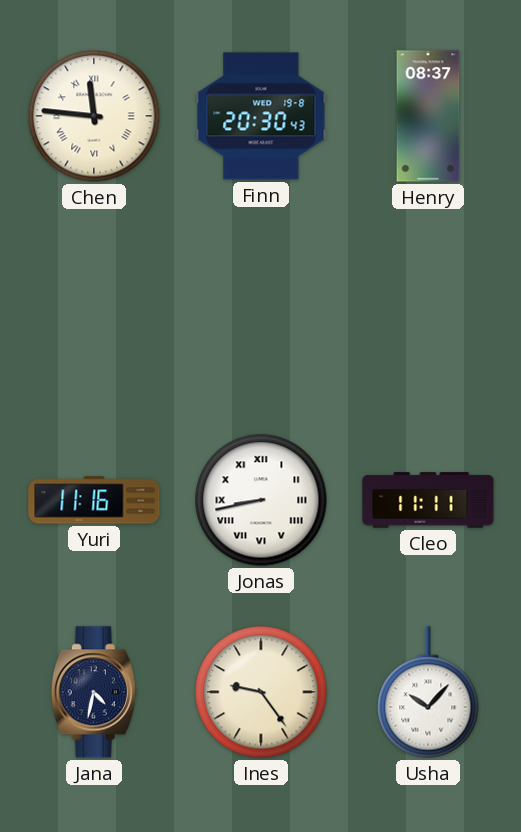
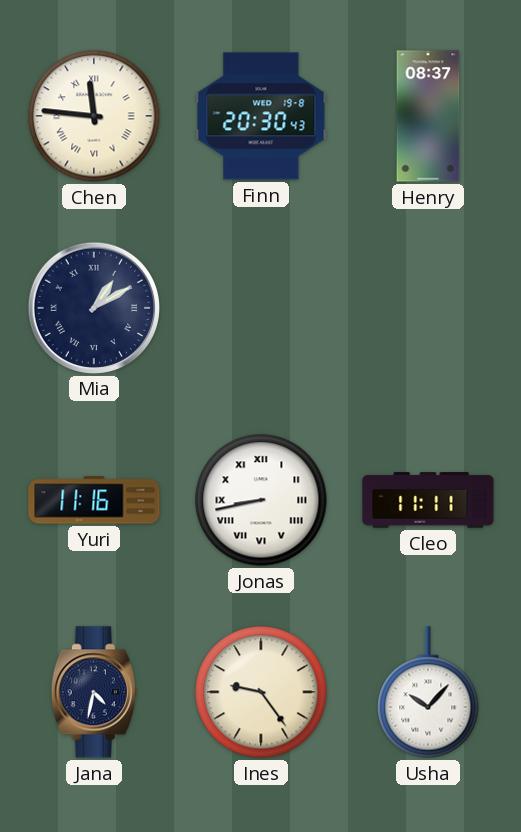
Mia: none -> 1:10
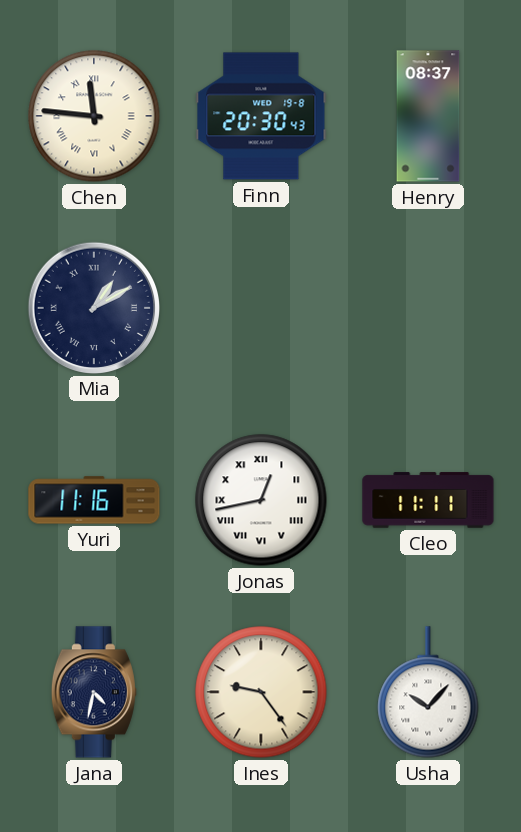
Jonas: 8:43 -> 12:43
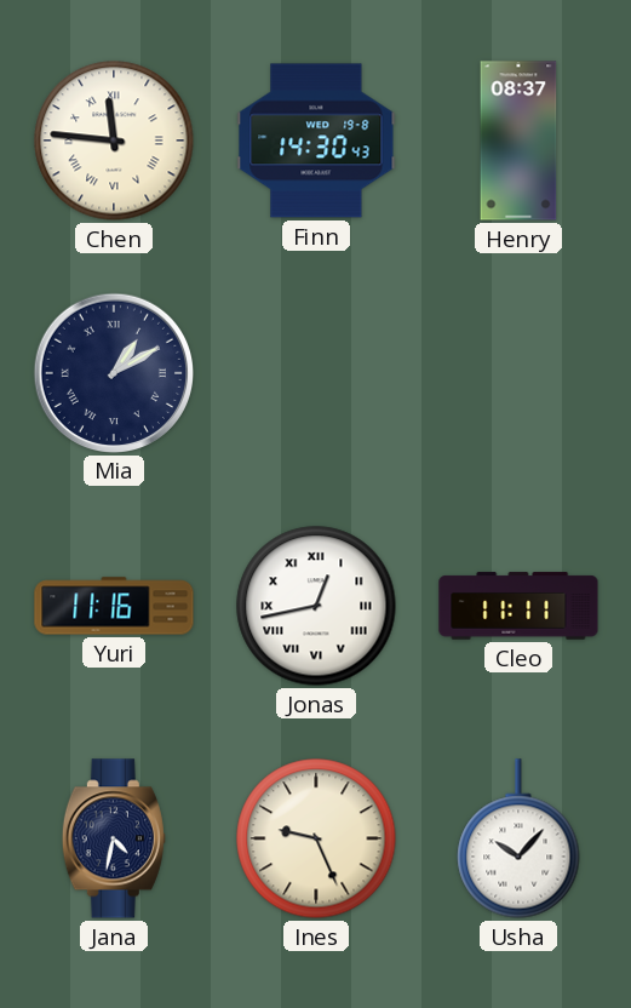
Finn: 20:30 -> 14:30
Ines: 9:24 -> 9:26
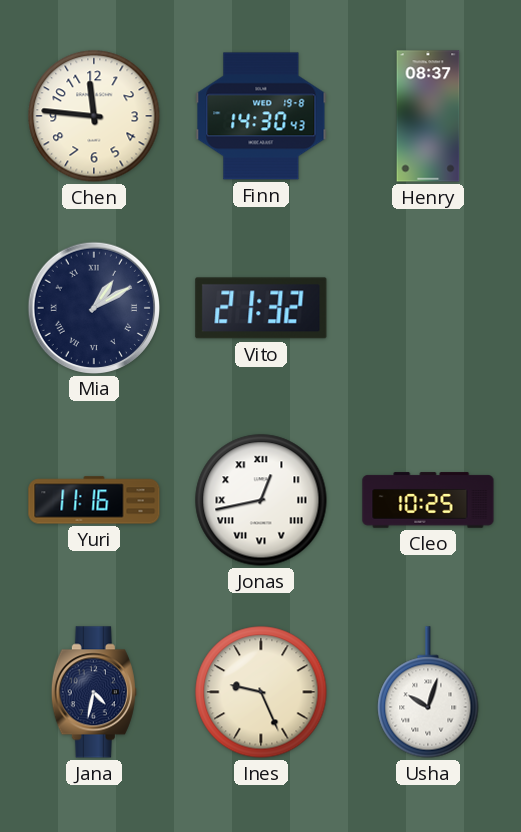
Chen numerals: Roman -> Arabic
Vito: none -> 21:32
Cleo: 11:11 -> 10:25
Usha: 10:07 -> 10:03
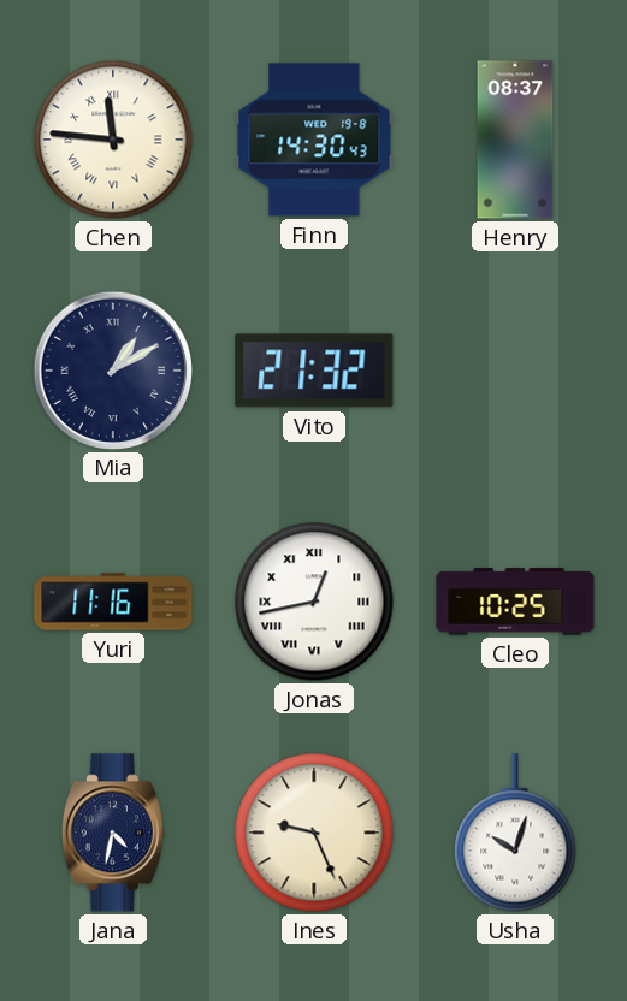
Chen numerals: Arabic -> Roman
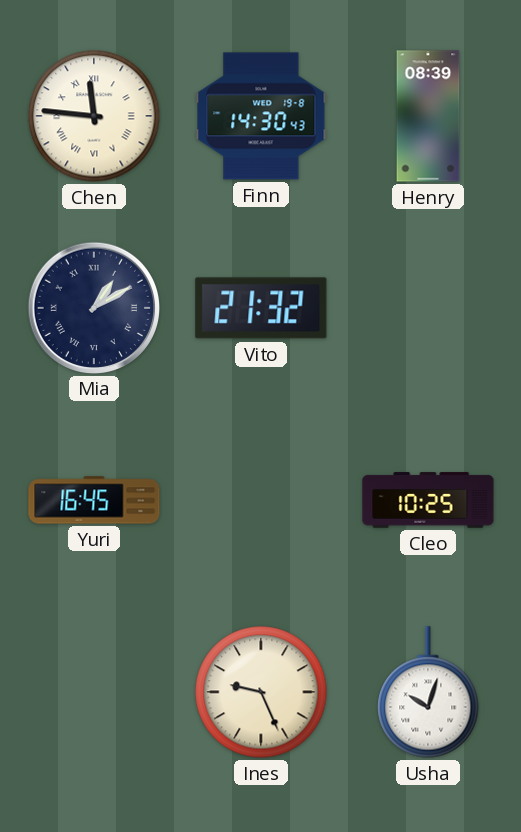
Henry: 08:37 -> 08:39
Yuri: 11:16 -> 16:45
Jonas: 12:43 -> none
Jana: 4:32 -> none
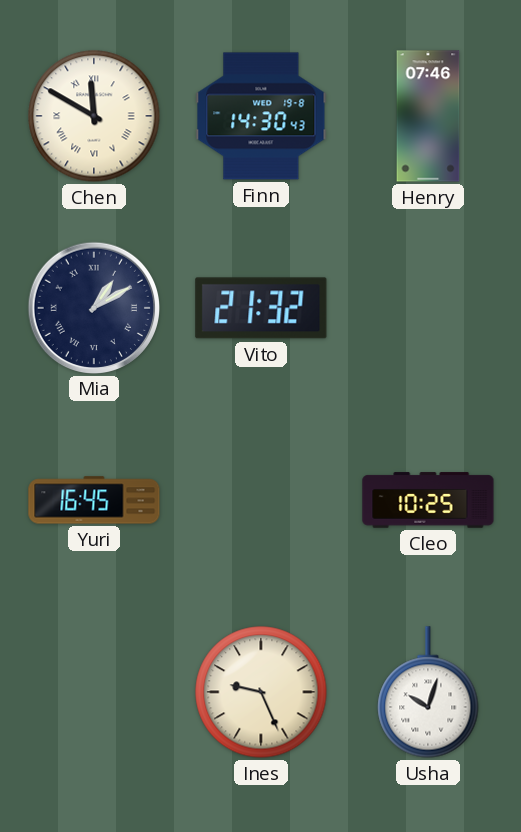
Chen: 11:46 -> 11:50
Henry: 08:39 -> 07:46
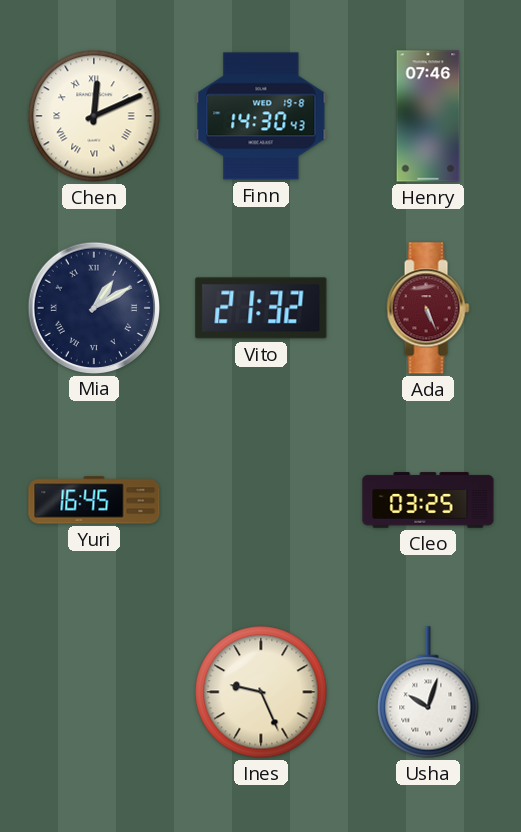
Chen: 11:50 -> 12:11
Ada: none -> 5:26
Cleo: 10:25 -> 03:25
